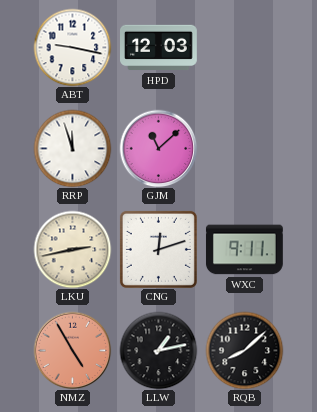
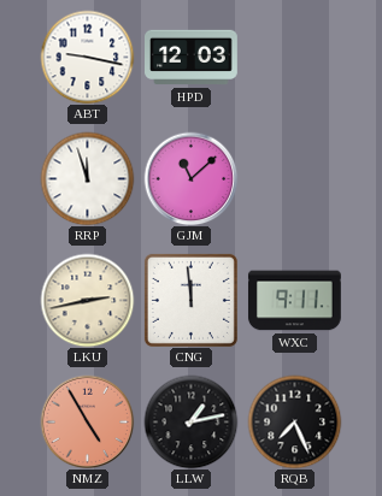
CNG: 12:12 -> 11:59
RQB: 8:08 -> 7:26
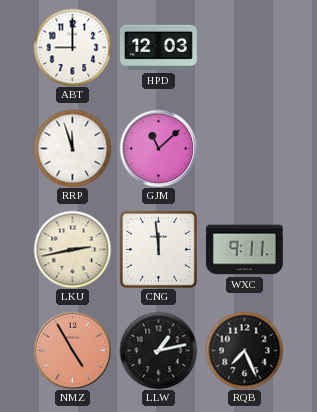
ABT: 9:17 -> 9:00
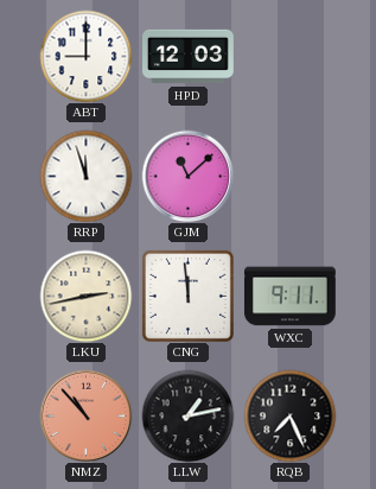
NMZ: 4:55 -> 10:53
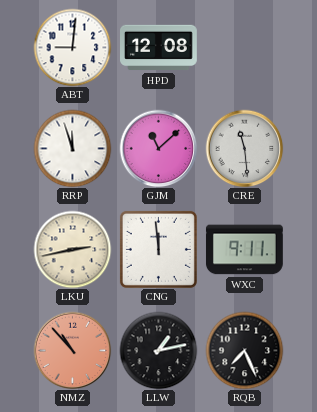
ABT: 9:00 -> 9:01
HPD: 12:03 -> 12:08
CRE: none -> 11:29
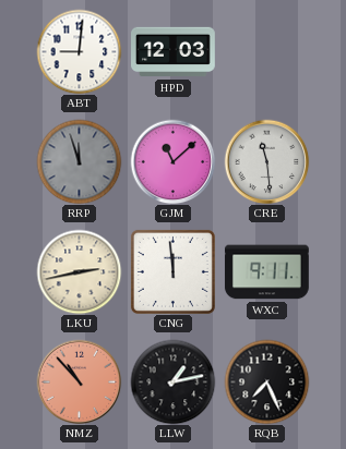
HPD: 12:08 -> 12:03
RRP dial: white -> grey
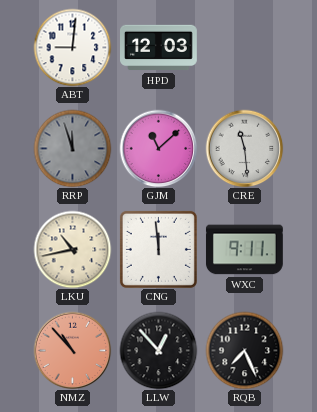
LKU: 2:43 -> 10:43
LLW: 1:13 -> 12:53
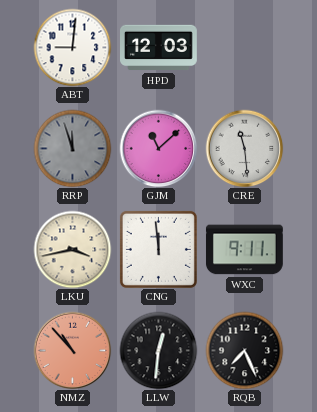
LKU: 10:43 -> 3:43
LLW: 12:53 -> 12:31
